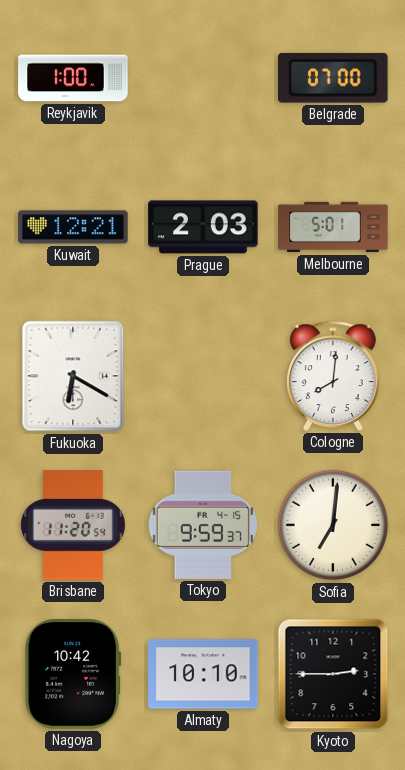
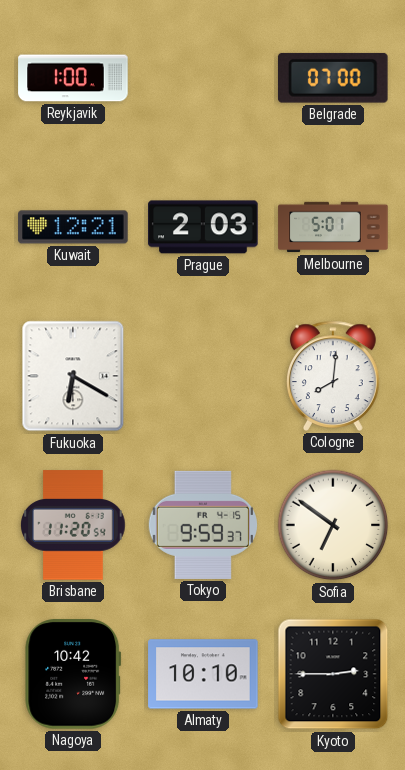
Sofia: 7:01 -> 6:51
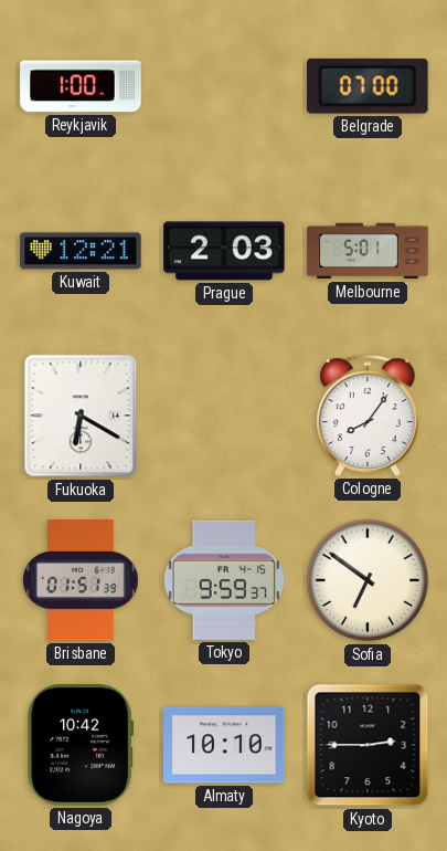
Cologne: 8:01 -> 8:06
Brisbane: 11:20 -> 01:51
